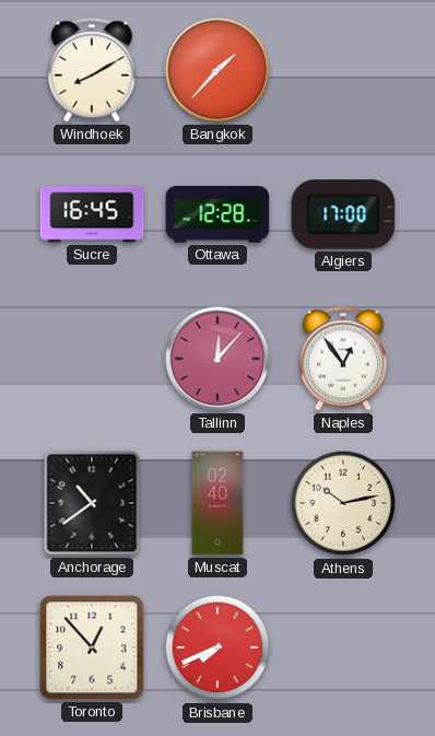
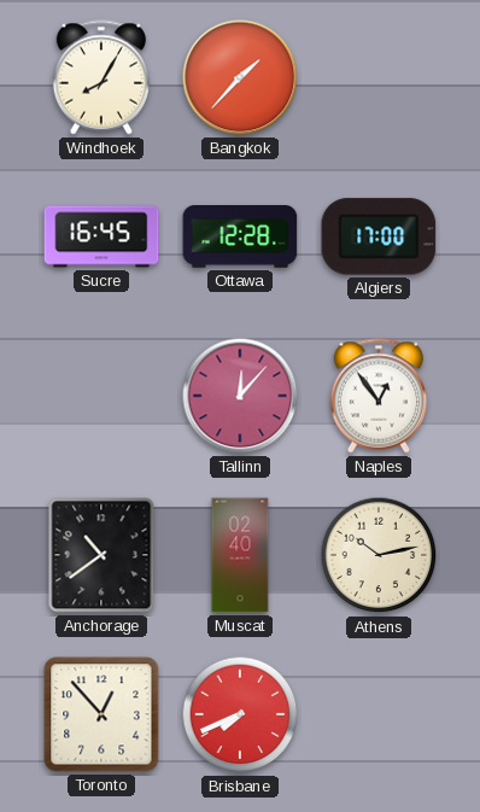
Windhoek: 8:10 -> 8:05
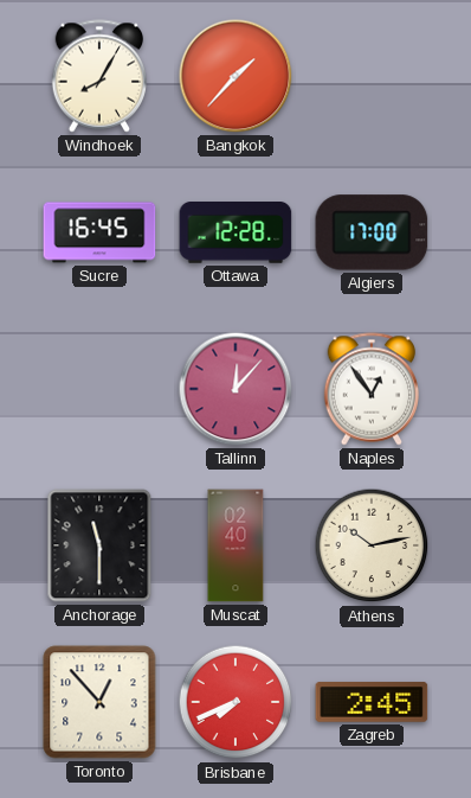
Anchorage: 10:39 -> 11:30
Zagreb: none -> 2:45
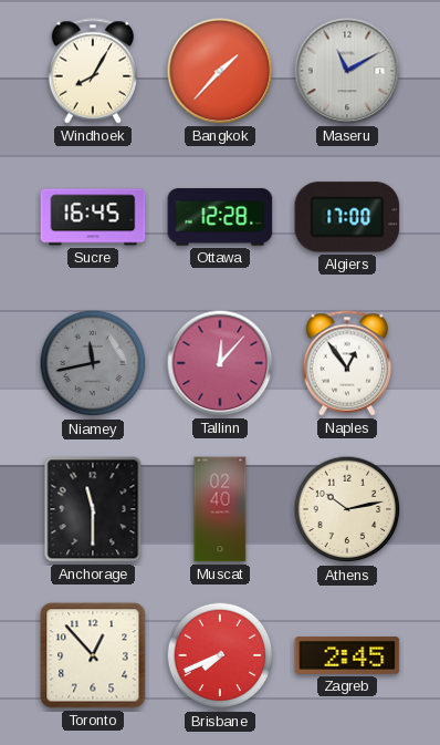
Maseru: none -> 11:10
Niamey: none -> 11:43
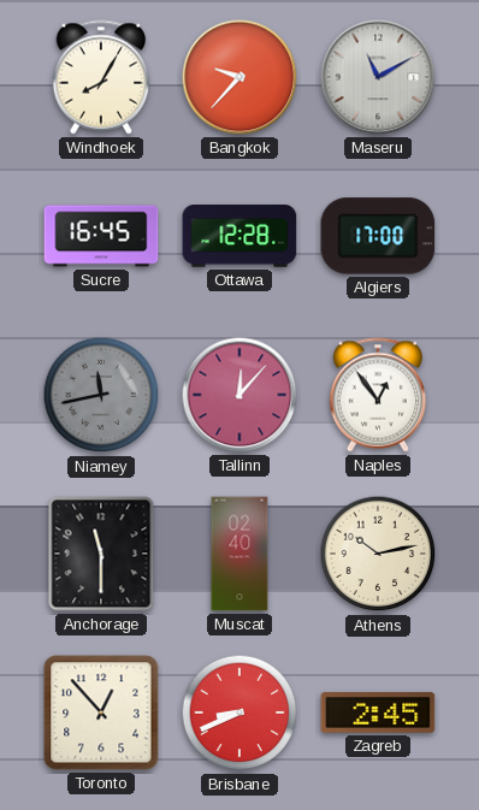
Bangkok: 1:37 -> 9:37
Brisbane: 7:41 -> 8:41
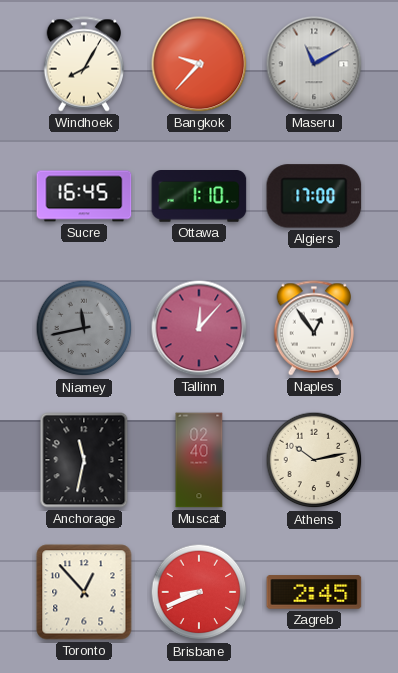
Ottawa: 12:28 -> 1:10
Anchorage: 11:30 -> 11:32
